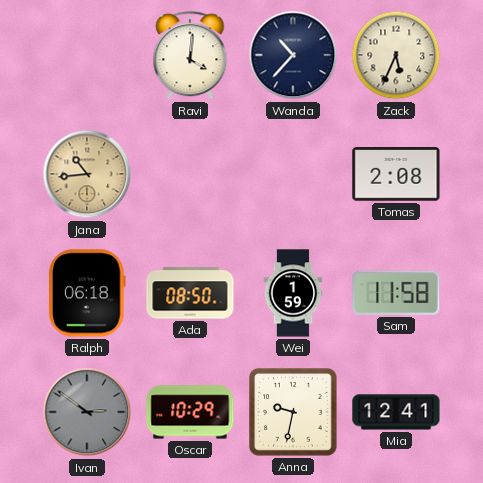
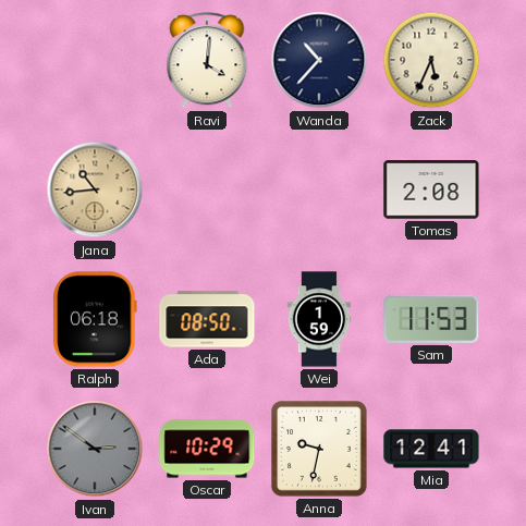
Sam: 11:58 -> 11:53
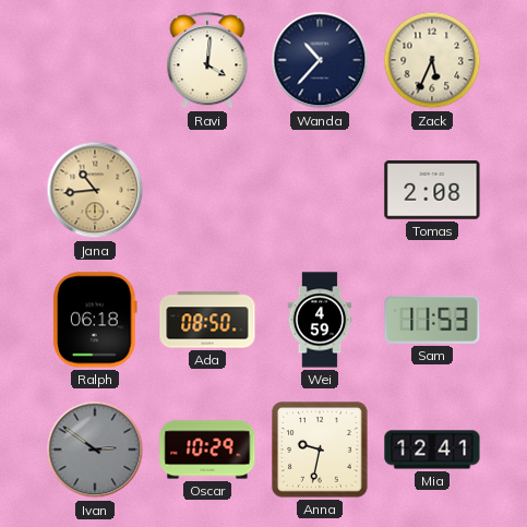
Wei: 1:59 -> 4:59
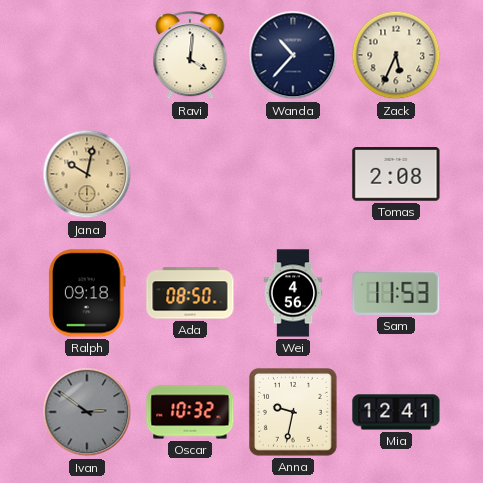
Jana: 10:44 -> 10:02
Ralph: 06:18 -> 09:18
Wei: 4:59 -> 4:56
Oscar: 10:29 -> 10:32
